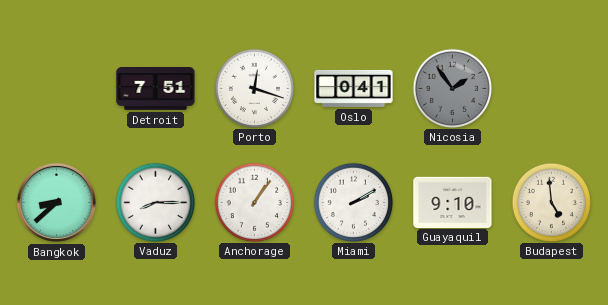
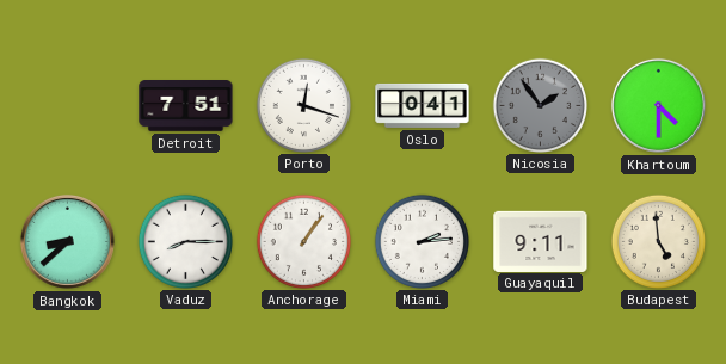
Khartoum: none -> 4:30
Miami: 2:10 -> 2:14
Guayaquil: 9:10 -> 9:11
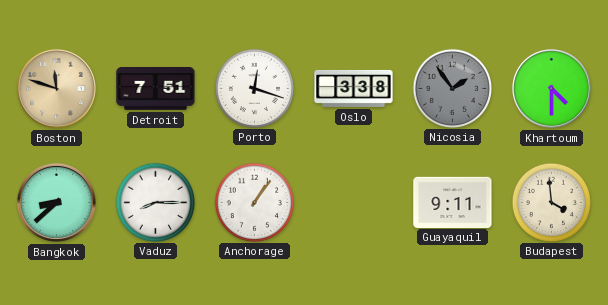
Boston: none -> 11:48
Oslo: 0:41 -> 3:38
Miami: 2:14 -> none
Budapest: 4:59 -> 3:59
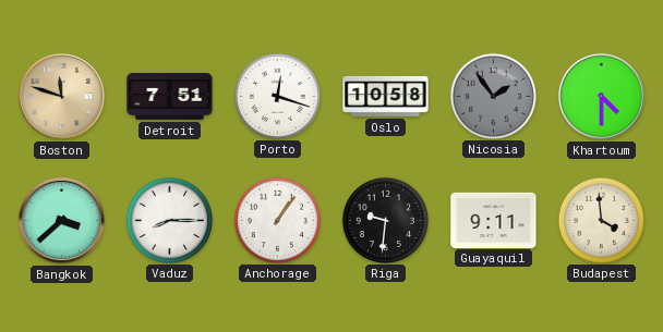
Oslo: 3:38 -> 10:58
Bangkok: 8:38 -> 3:38
Riga: none -> 9:31
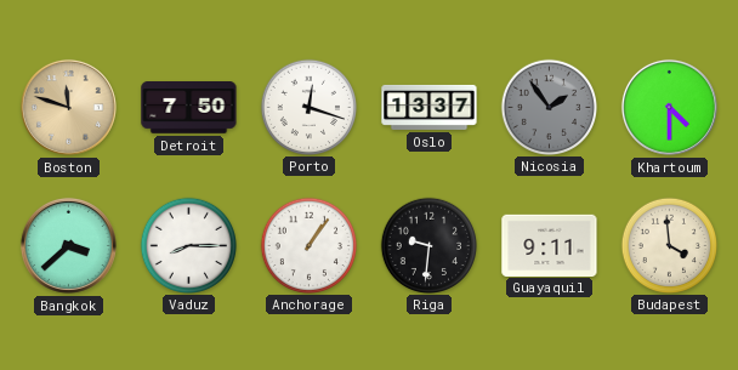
Detroit: 7:51 -> 7:50
Oslo: 10:58 -> 13:37
